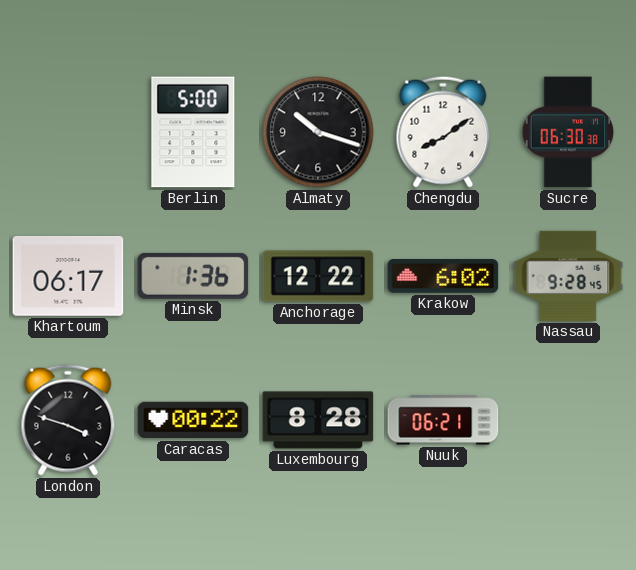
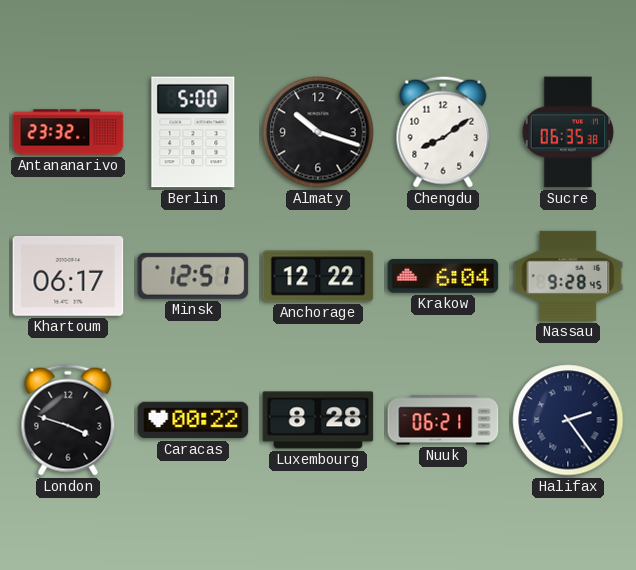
Antananarivo: none -> 23:32
Sucre: 06:30 -> 06:35
Minsk: 1:36 -> 12:51
Krakow: 6:02 -> 6:04
Halifax: none -> 2:24
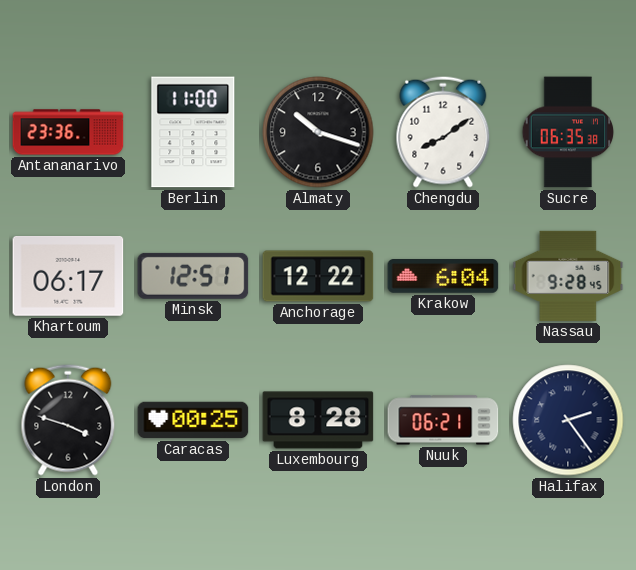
Antananarivo: 23:32 -> 23:36
Berlin: 5:00 -> 11:00
Caracas: 00:22 -> 00:25
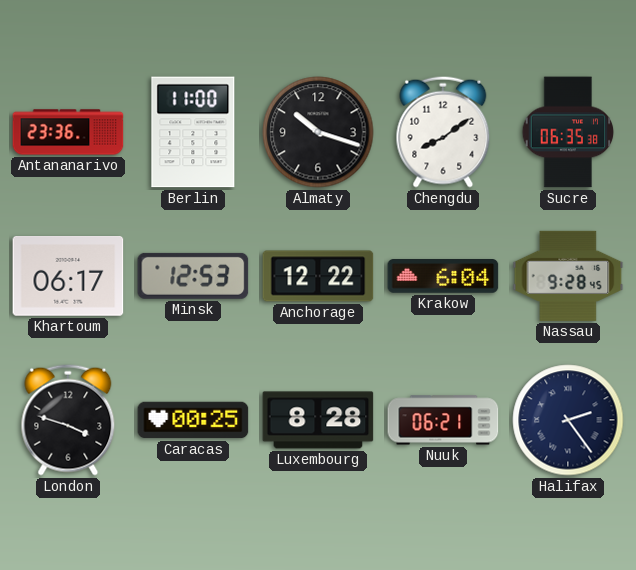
Minsk: 12:51 -> 12:53
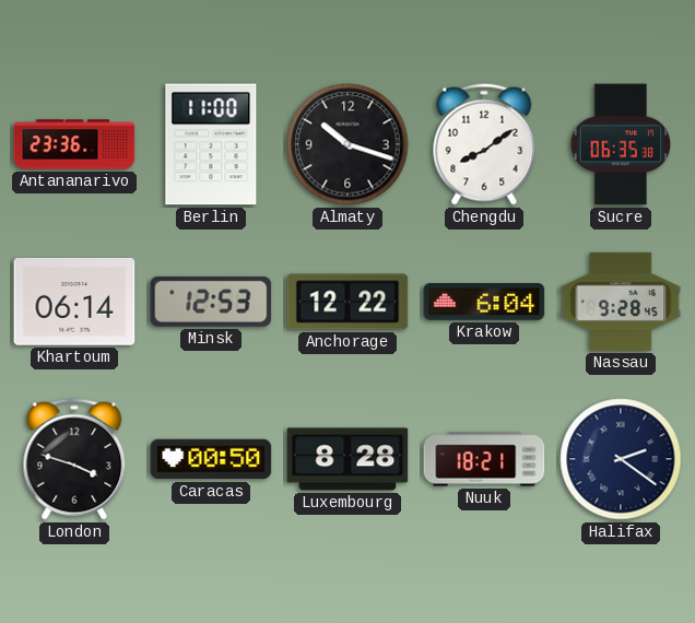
Khartoum: 06:17 -> 06:14
Caracas: 00:25 -> 00:50
Nuuk: 06:21 -> 18:21
Halifax: 2:24 -> 2:21
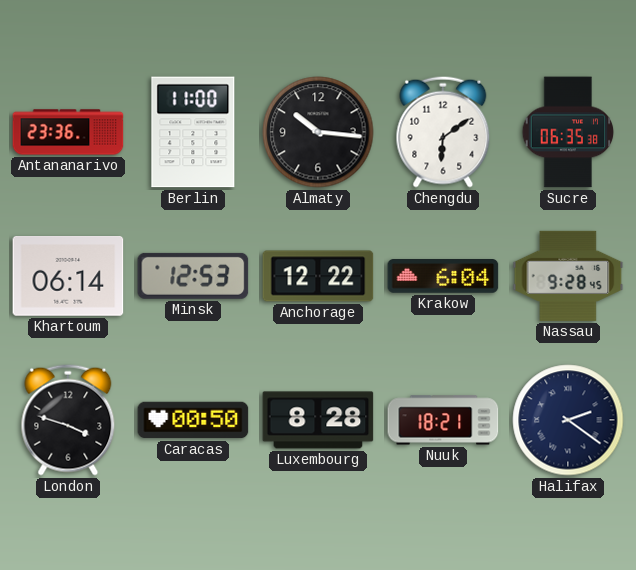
Almaty: 10:18 -> 10:16
Chengdu: 8:09 -> 6:09
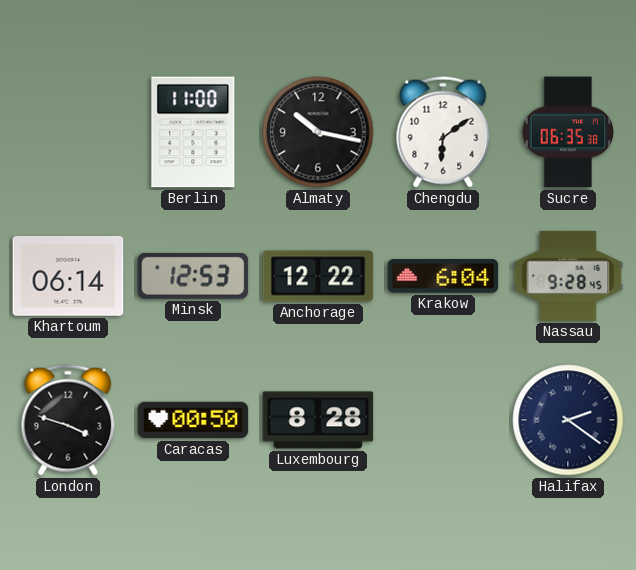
Antananarivo: 23:36 -> none
Almaty: 10:16 -> 10:17
Nuuk: 18:21 -> none
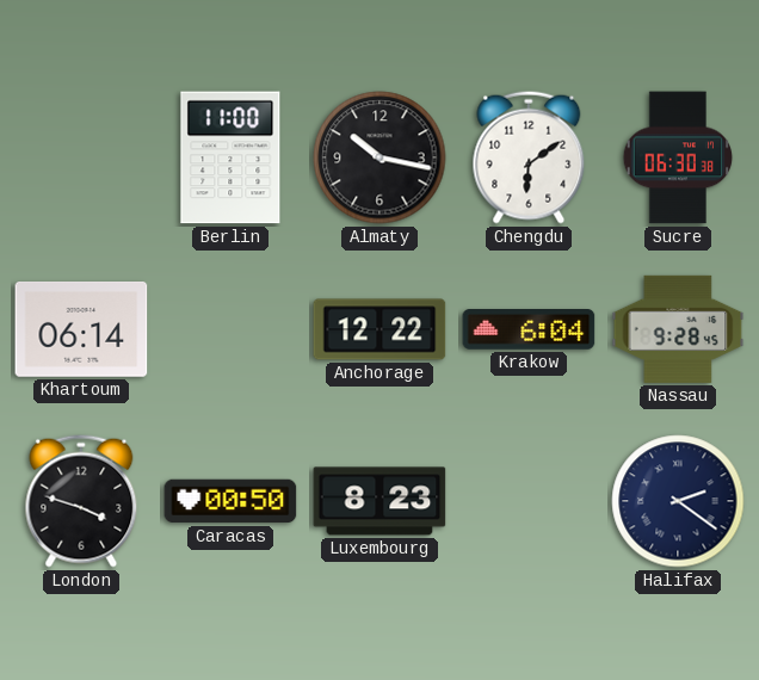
Sucre: 06:35 -> 06:30
Minsk: 12:53 -> none
Luxembourg: 8:28 -> 8:23
